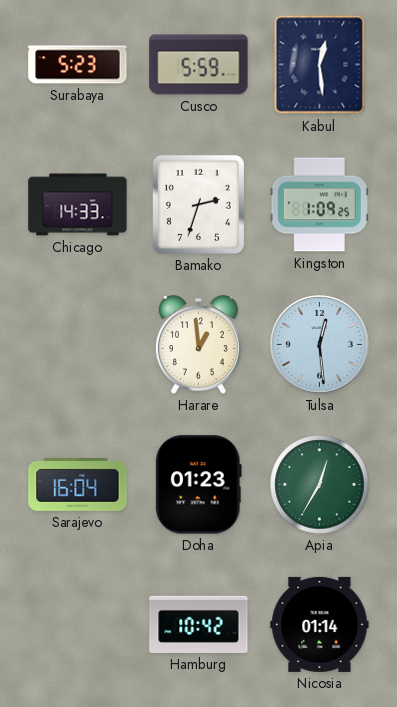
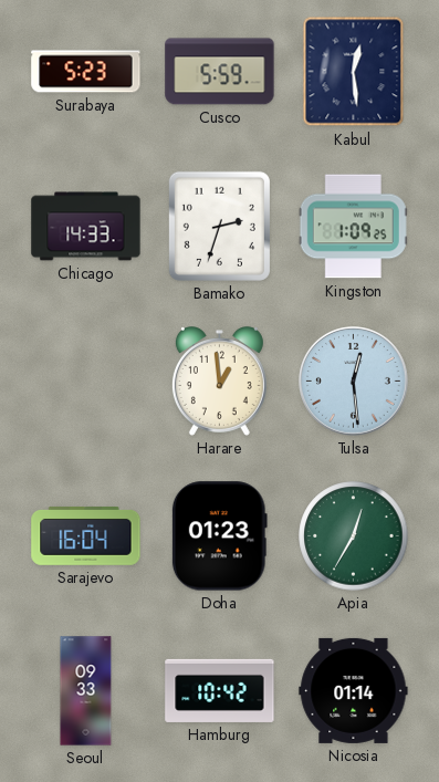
Seoul: none -> 09:33
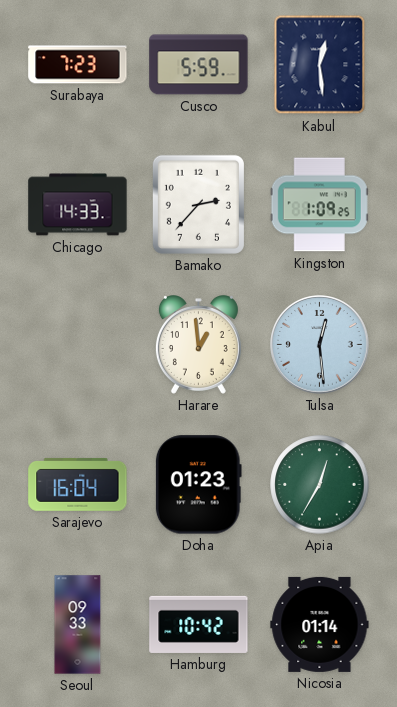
Surabaya: 5:23 -> 7:23
Bamako: 2:33 -> 2:37
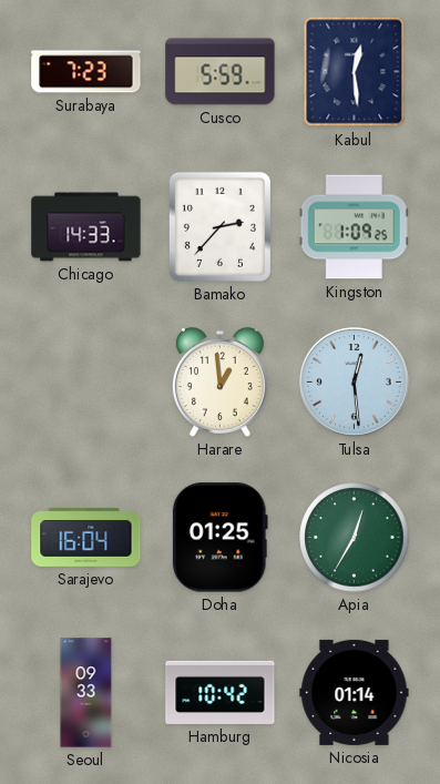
Doha: 01:23 -> 01:25
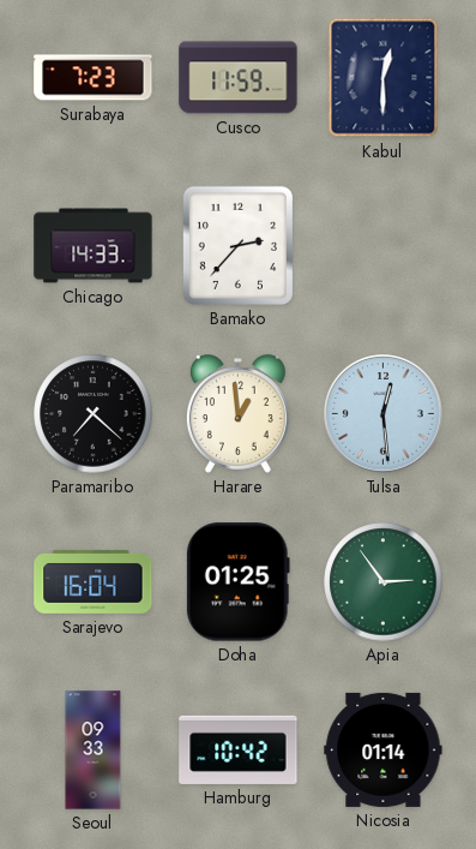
Cusco: 5:59 -> 11:59
Kabul: 12:29 -> 12:30
Kingston: 1:09 -> none
Paramaribo: none -> 7:22
Apia: 12:35 -> 2:54
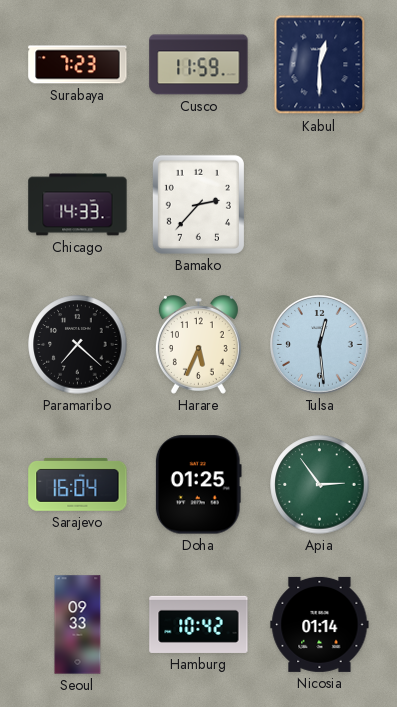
Harare: 12:59 -> 5:34
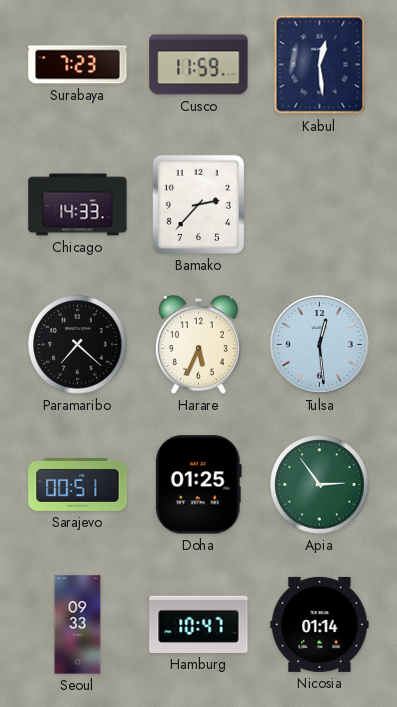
Kabul: 12:30 -> 12:29
Sarajevo: 16:04 -> 00:51
Hamburg: 10:42 -> 10:47
